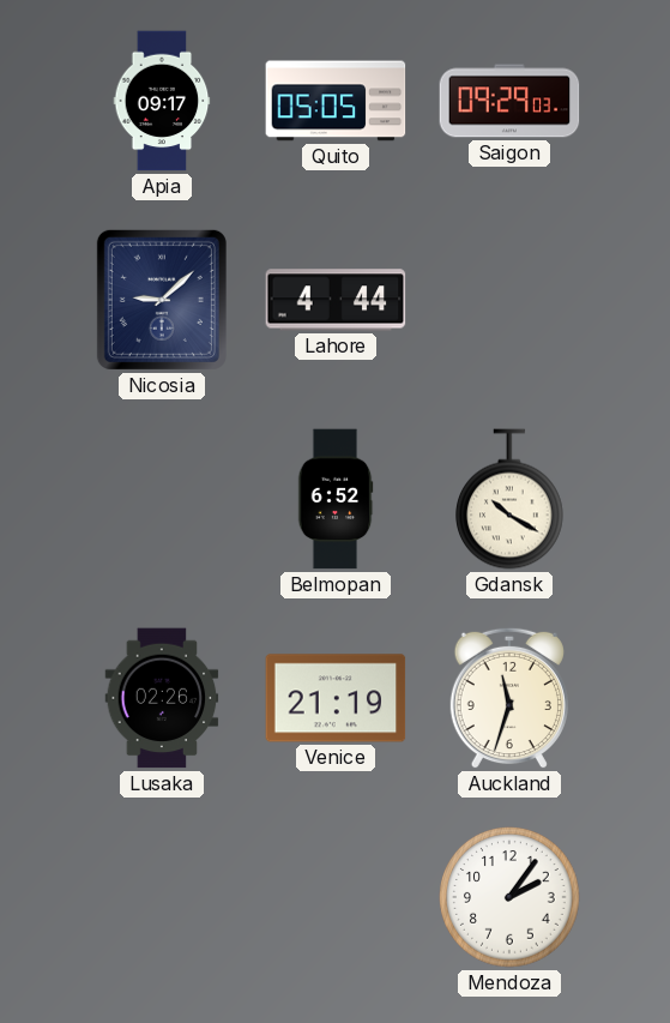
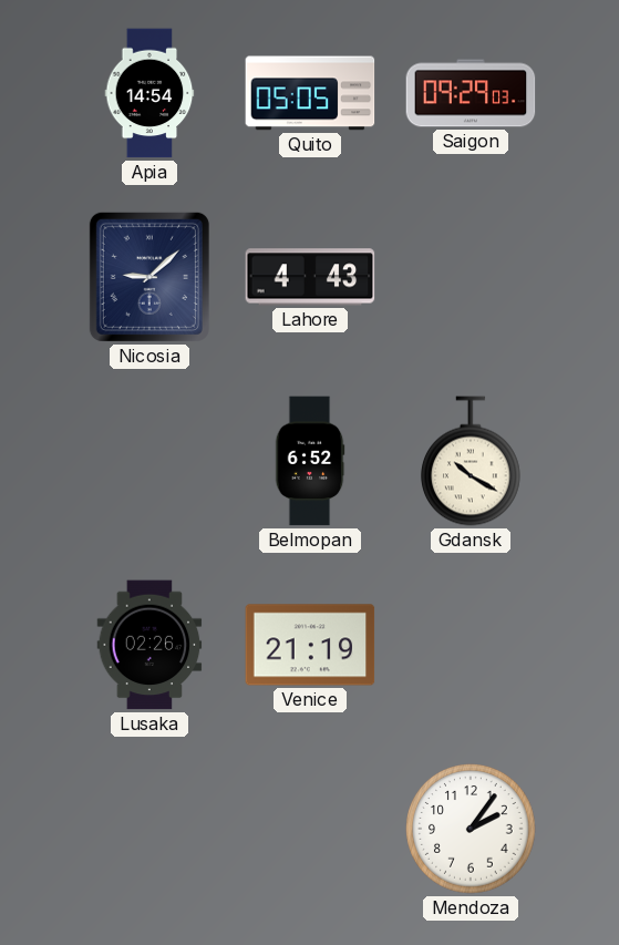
Apia: 09:17 -> 14:54
Lahore: 4:44 -> 4:43
Auckland: 11:33 -> none
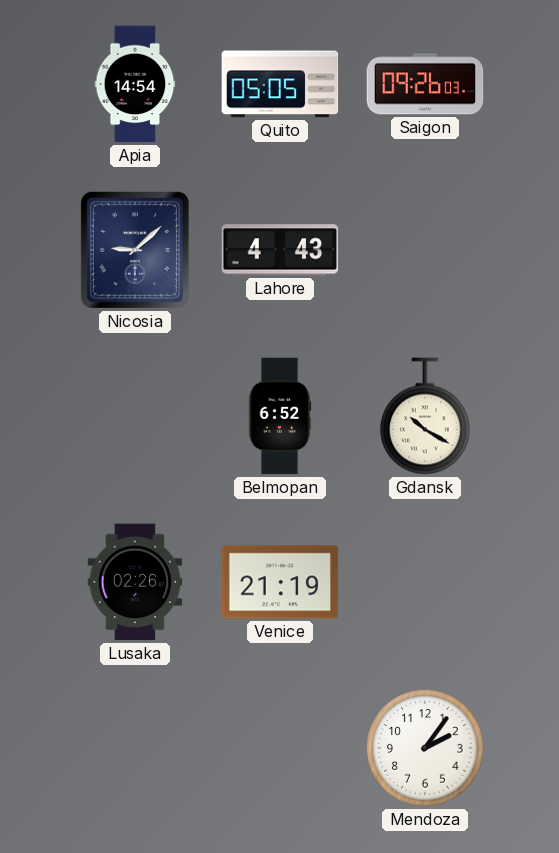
Saigon: 09:29 -> 09:26
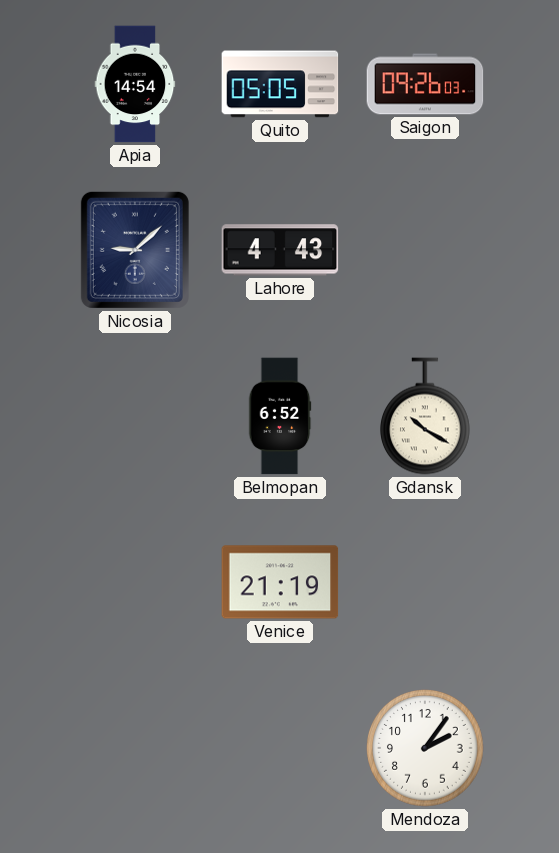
Lusaka: 02:26 -> none
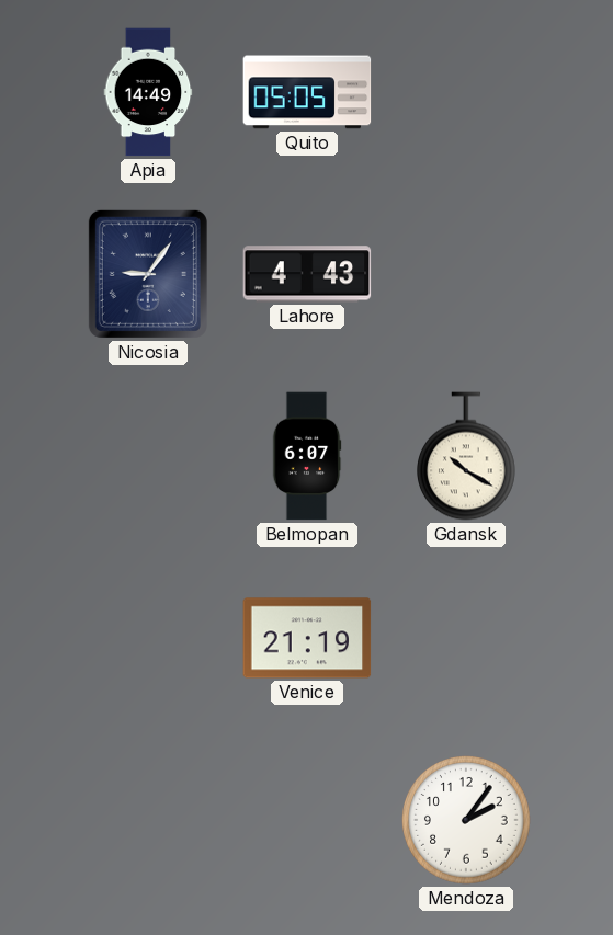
Apia: 14:54 -> 14:49
Saigon: 09:26 -> none
Nicosia: 9:08 -> 9:06
Belmopan: 6:52 -> 6:07
